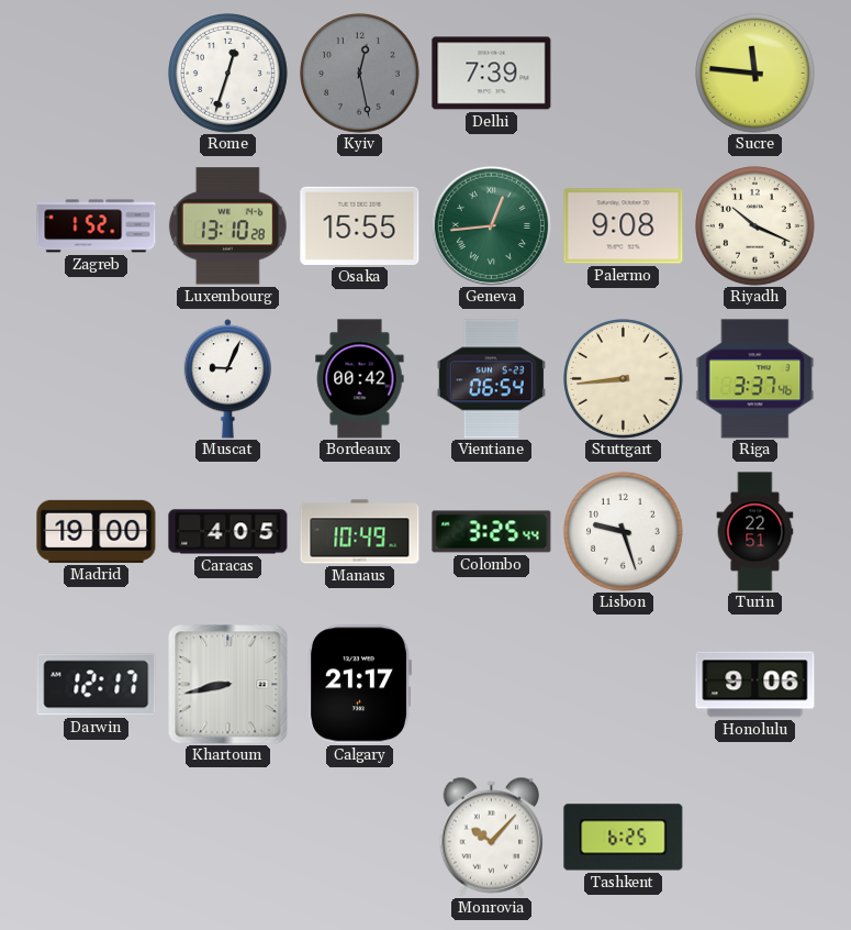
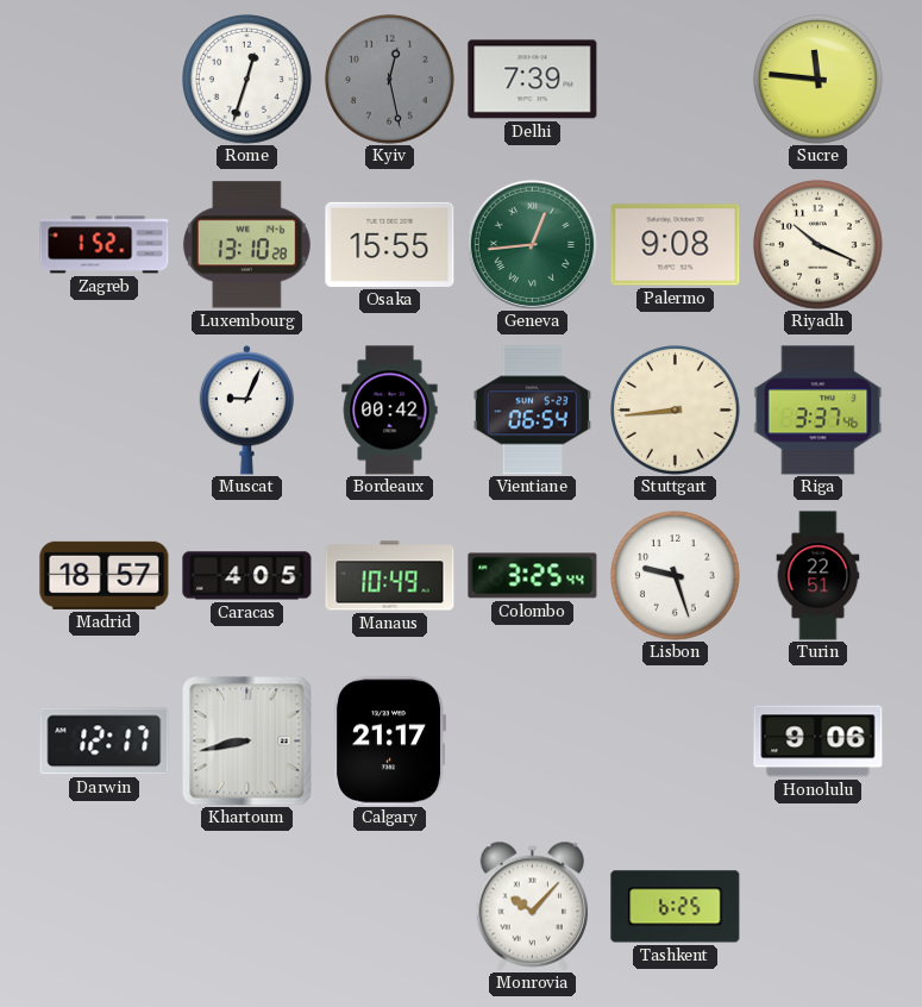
Madrid: 19:00 -> 18:57
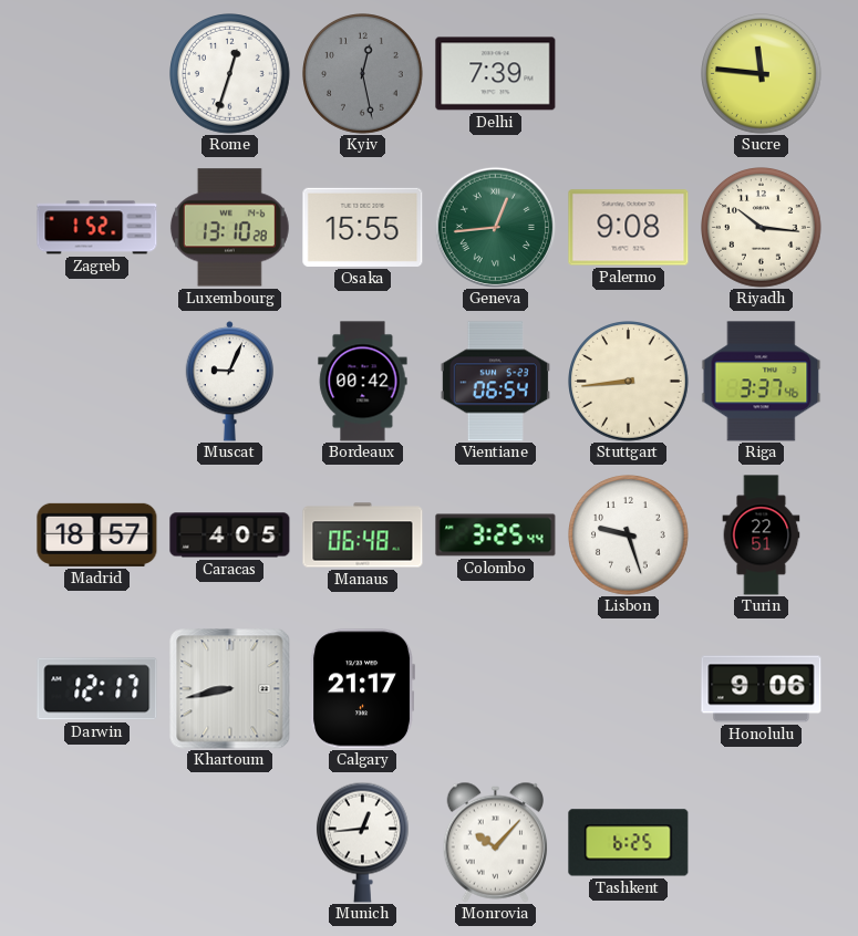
Riyadh: 10:19 -> 10:16
Manaus: 10:49 -> 06:48
Munich: none -> 12:44
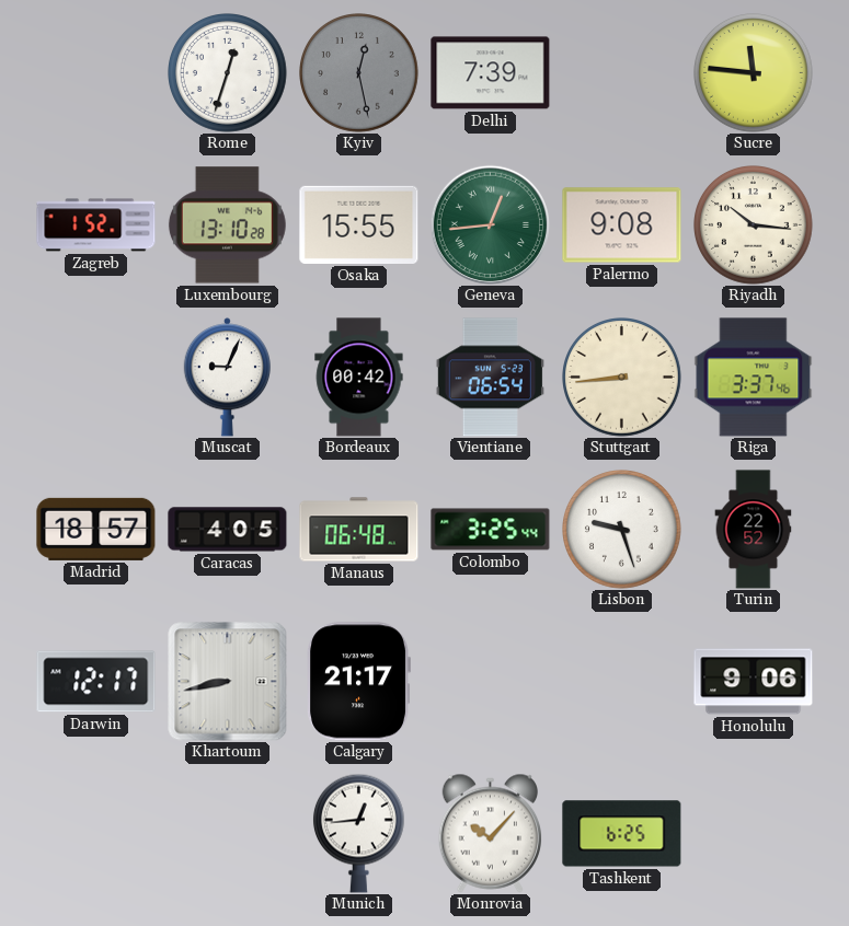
Turin: 22:51 -> 22:52
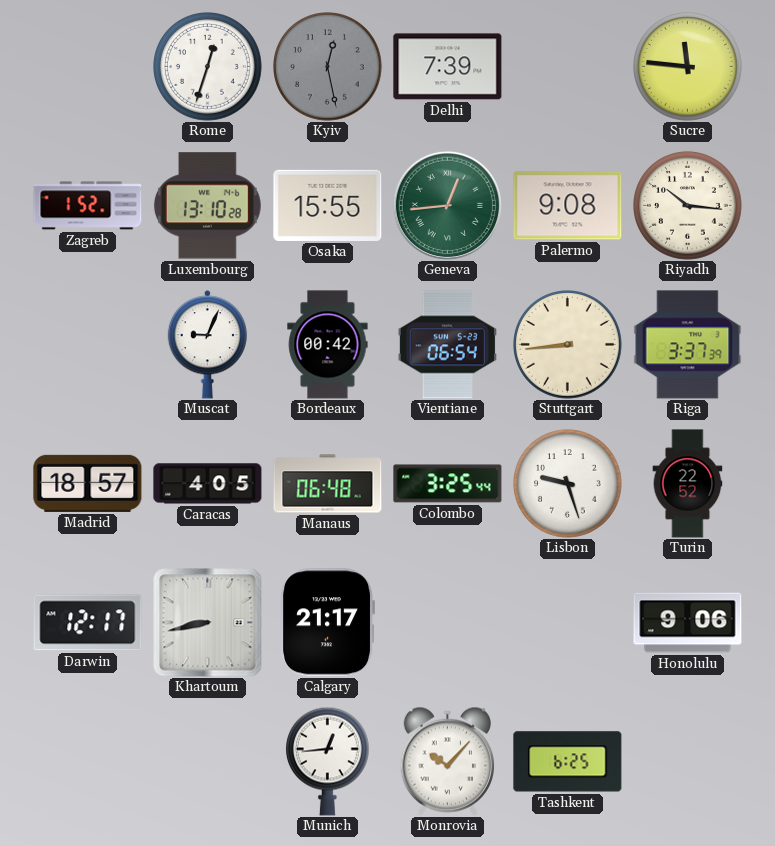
Riga: 3:37:46 -> 3:37:39
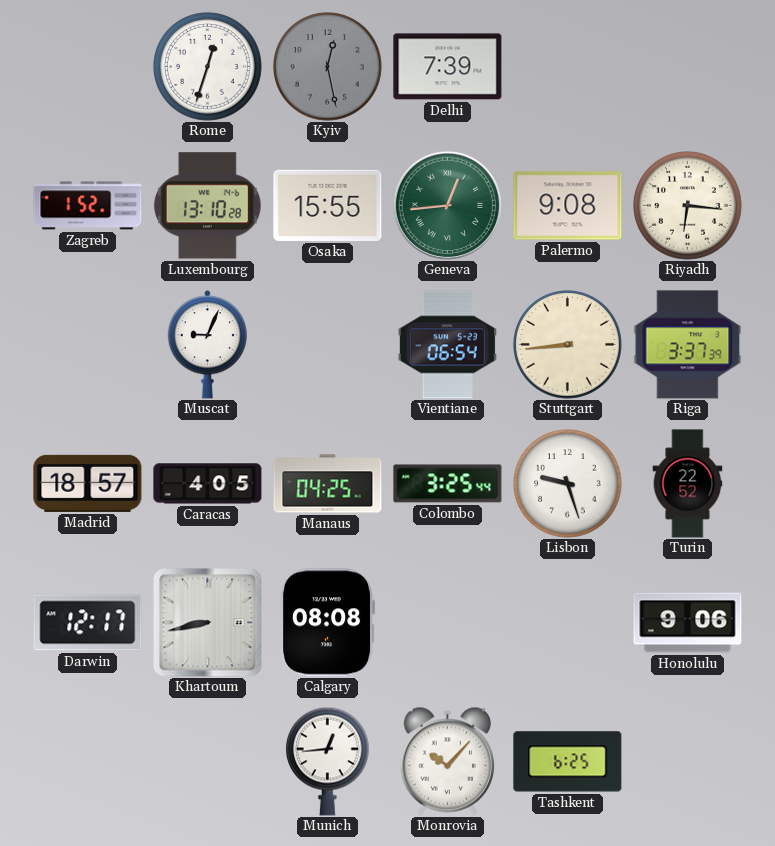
Sucre: 11:46 -> none
Riyadh: 10:16 -> 6:16
Bordeaux: 00:42 -> none
Manaus: 06:48 -> 04:25
Calgary: 21:17 -> 08:08
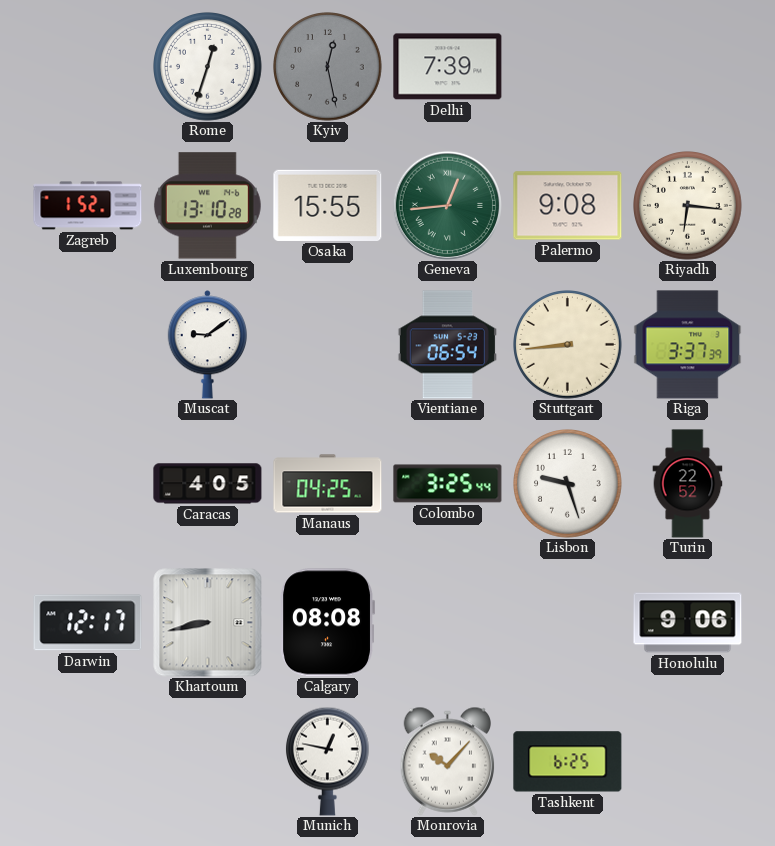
Muscat: 9:04 -> 9:09
Madrid: 18:57 -> none
Munich: 12:44 -> 12:47
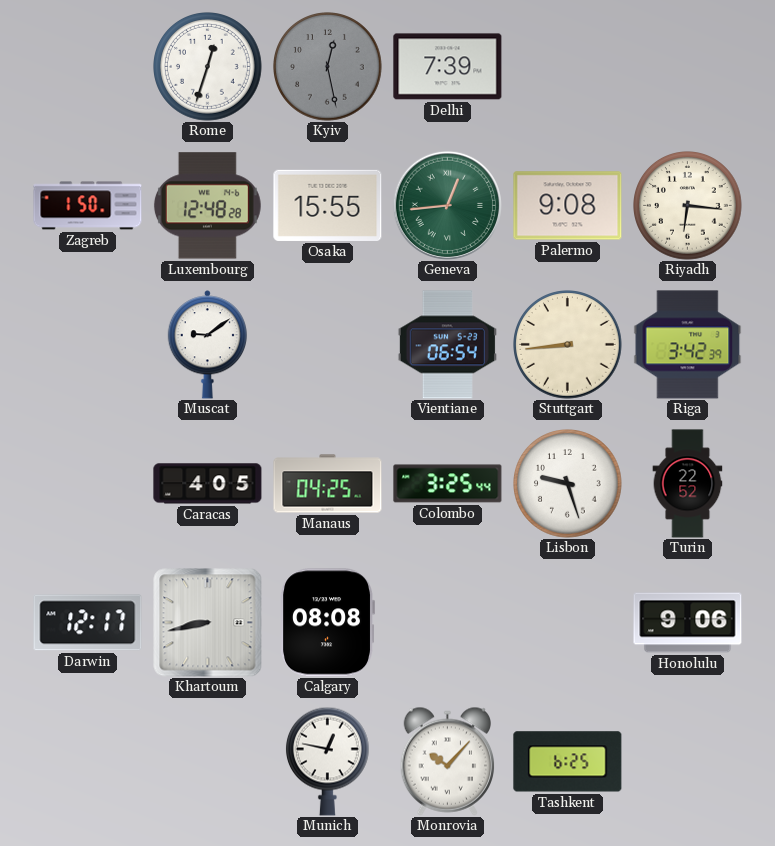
Zagreb: 1:52 -> 1:50
Luxembourg: 13:10 -> 12:48
Riga: 3:37 -> 3:42
